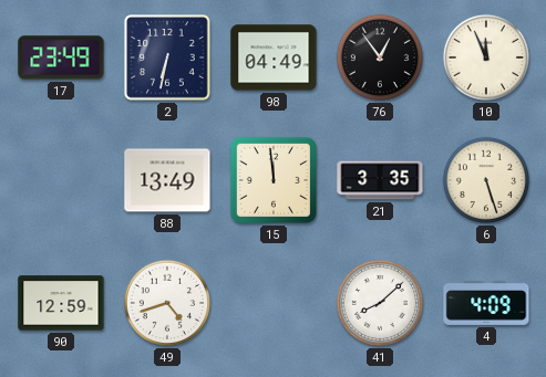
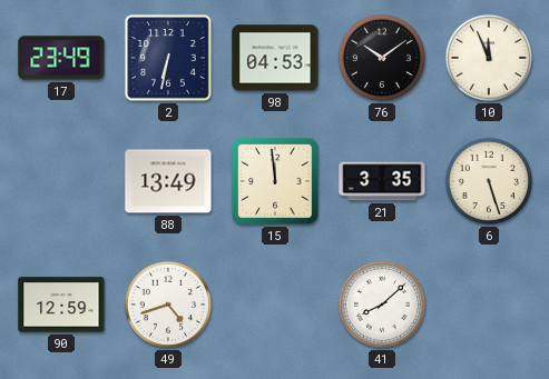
98: 04:49 -> 04:53
76: 12:54 -> 10:09
4: 4:09 -> none
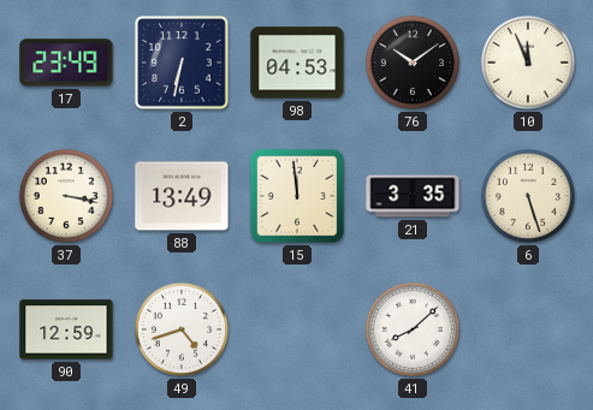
37: none -> 3:17
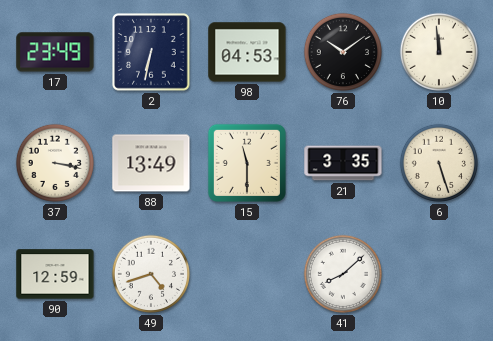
10: 11:56 -> 11:59
15: 11:59 -> 11:30
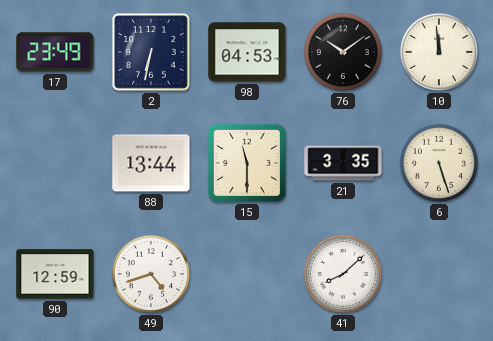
37: 3:17 -> none
88: 13:49 -> 13:44
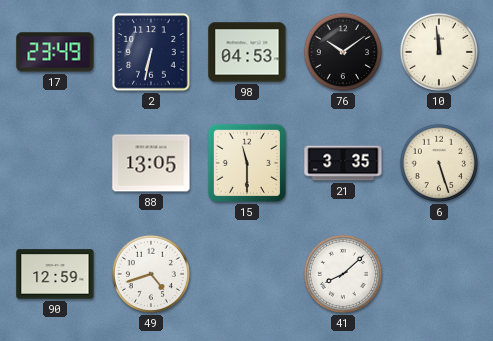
88: 13:44 -> 13:05
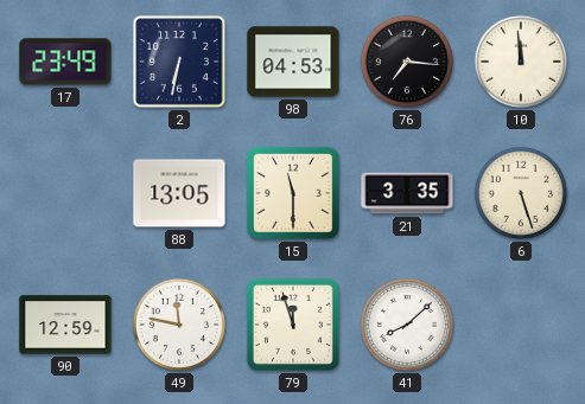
76: 10:09 -> 7:16
49: 4:42 -> 11:47
79: none -> 11:57
